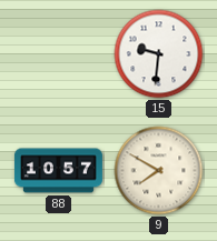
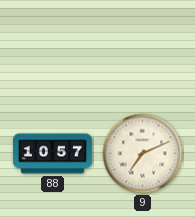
15: 9:31 -> none
9: 7:50 -> 7:11
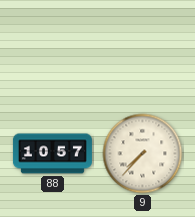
9: 7:11 -> 7:37
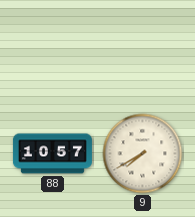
9: 7:37 -> 7:40
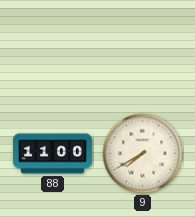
88: 10:57 -> 11:00
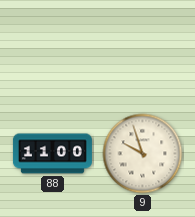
9: 7:40 -> 9:57
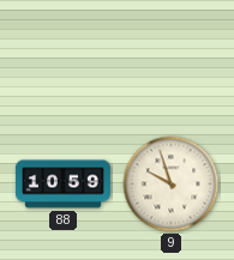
88: 11:00 -> 10:59
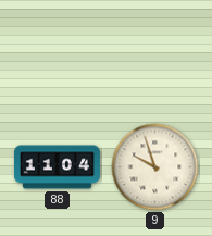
88: 10:59 -> 11:04
